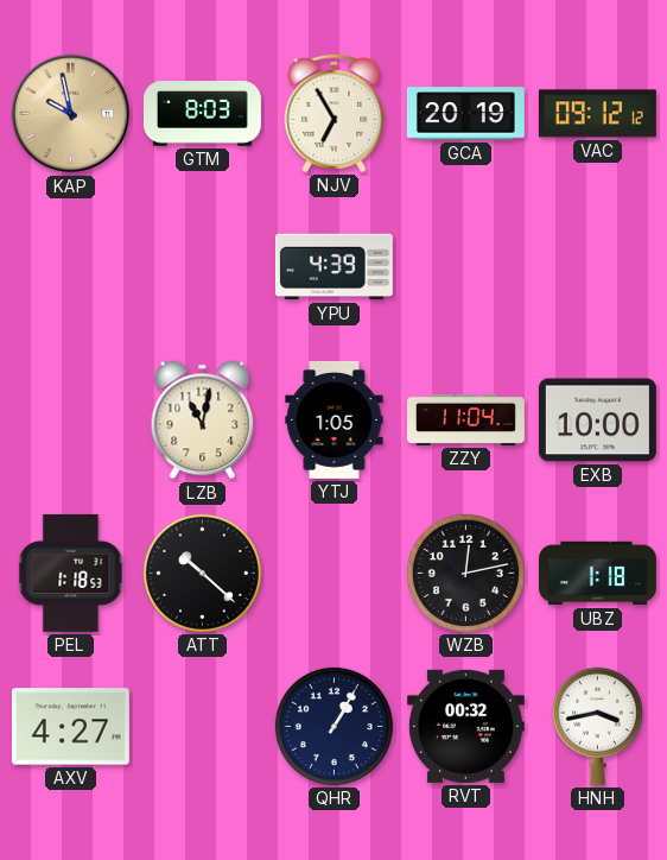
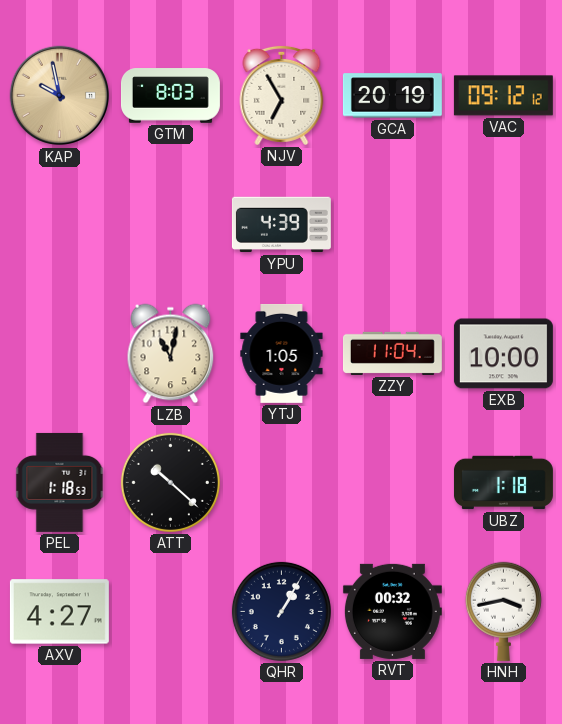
WZB: 12:13 -> none
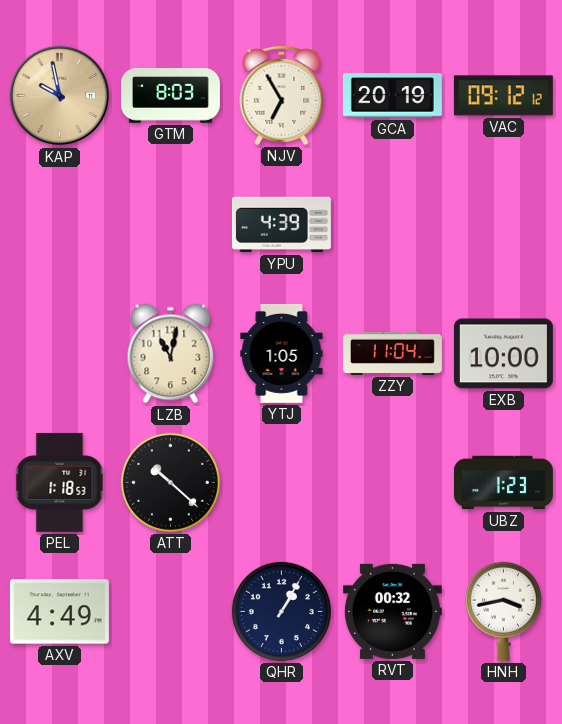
UBZ: 1:18 -> 1:23
AXV: 4:27 -> 4:49
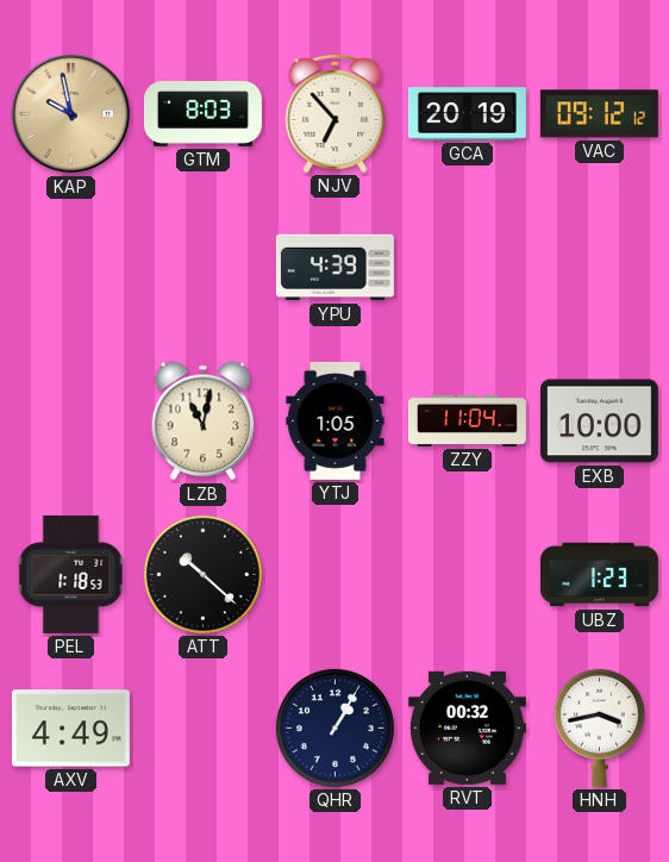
NJV: 6:55 -> 6:53
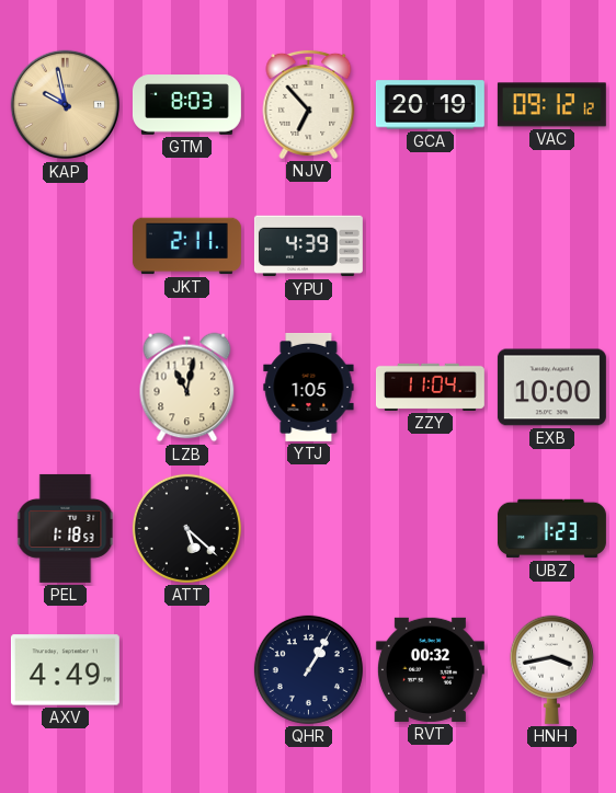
JKT: none -> 2:11
ATT: 10:22 -> 5:22
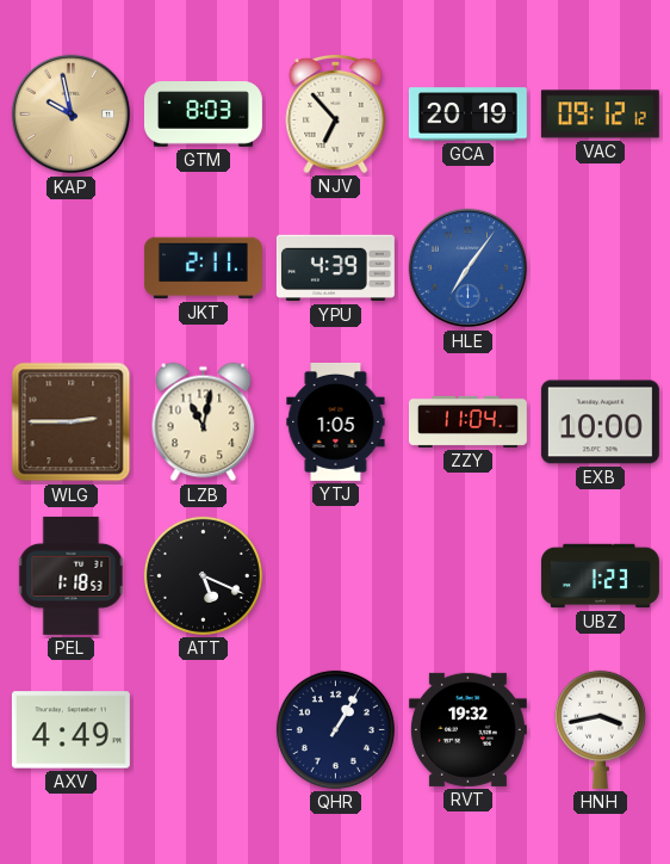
HLE: none -> 7:06
WLG: none -> 2:45
ATT: 5:22 -> 5:19
RVT: 00:32 -> 19:32
